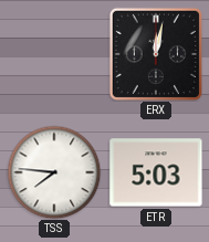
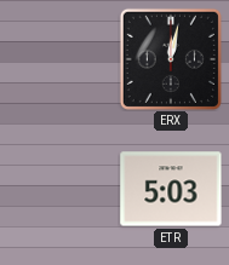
TSS: 7:46 -> none
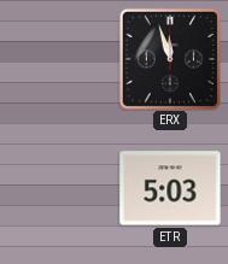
ERX: 12:02 -> 11:57
